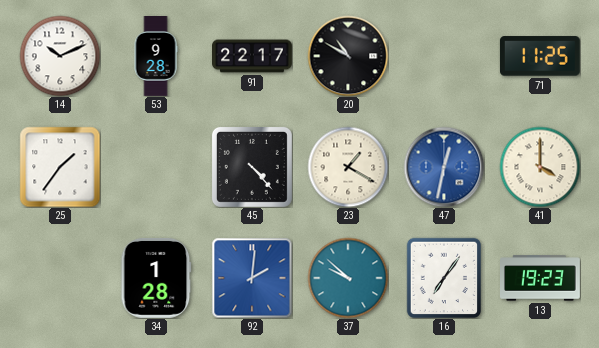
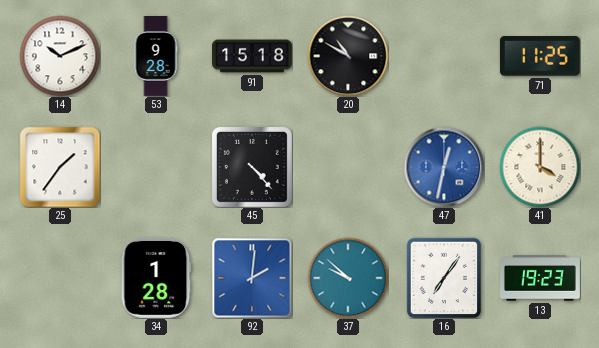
91: 22:17 -> 15:18
23: 1:20 -> none
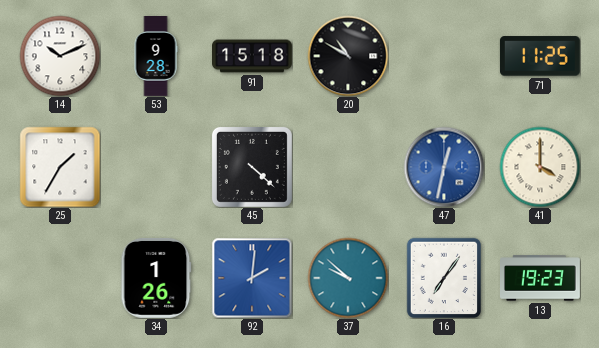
25: 1:36 -> 1:35
45: 4:23 -> 4:22
34: 1:28 -> 1:26
